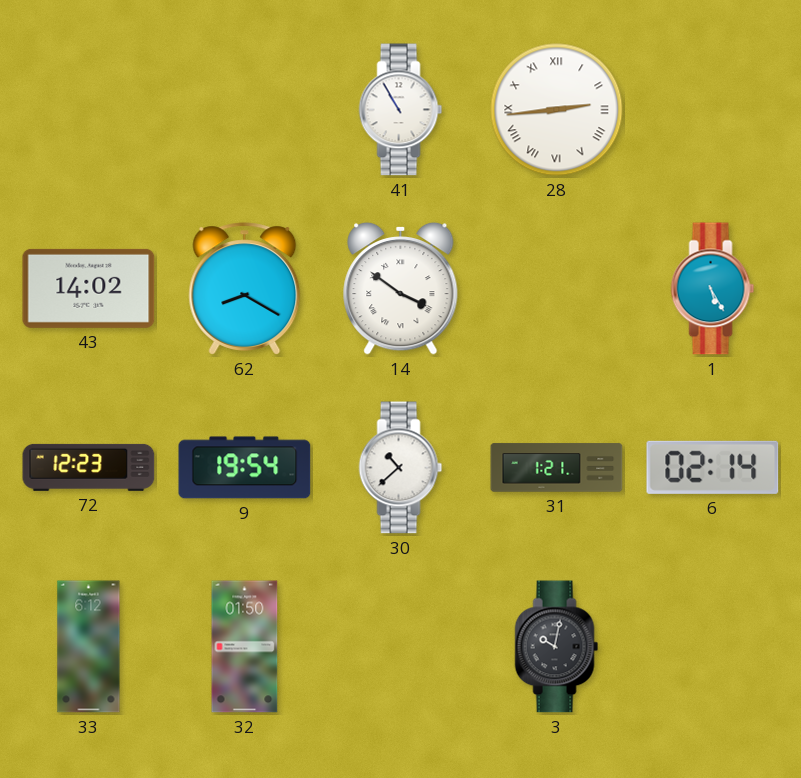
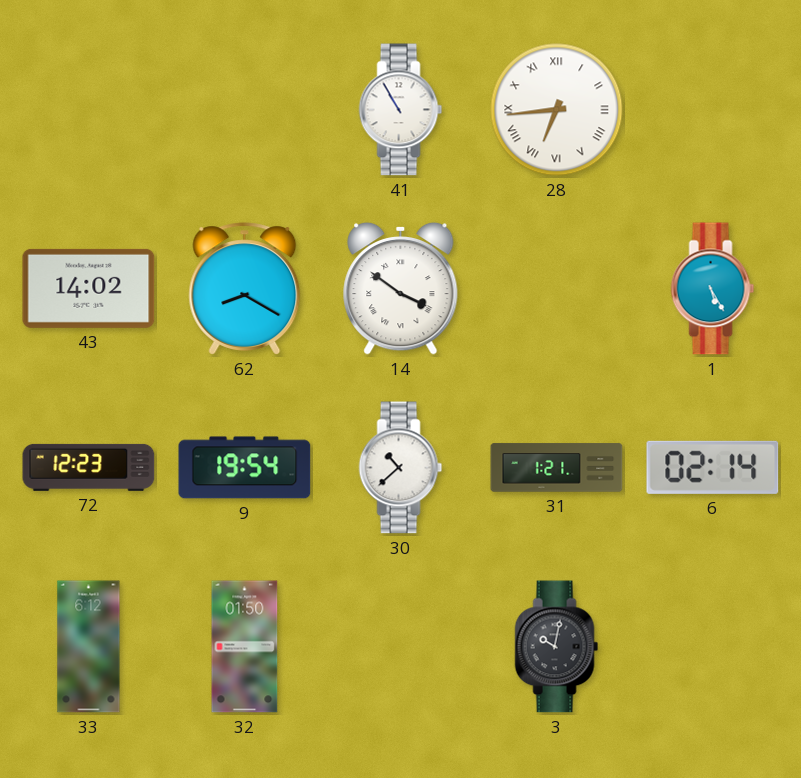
28: 2:44 -> 6:44
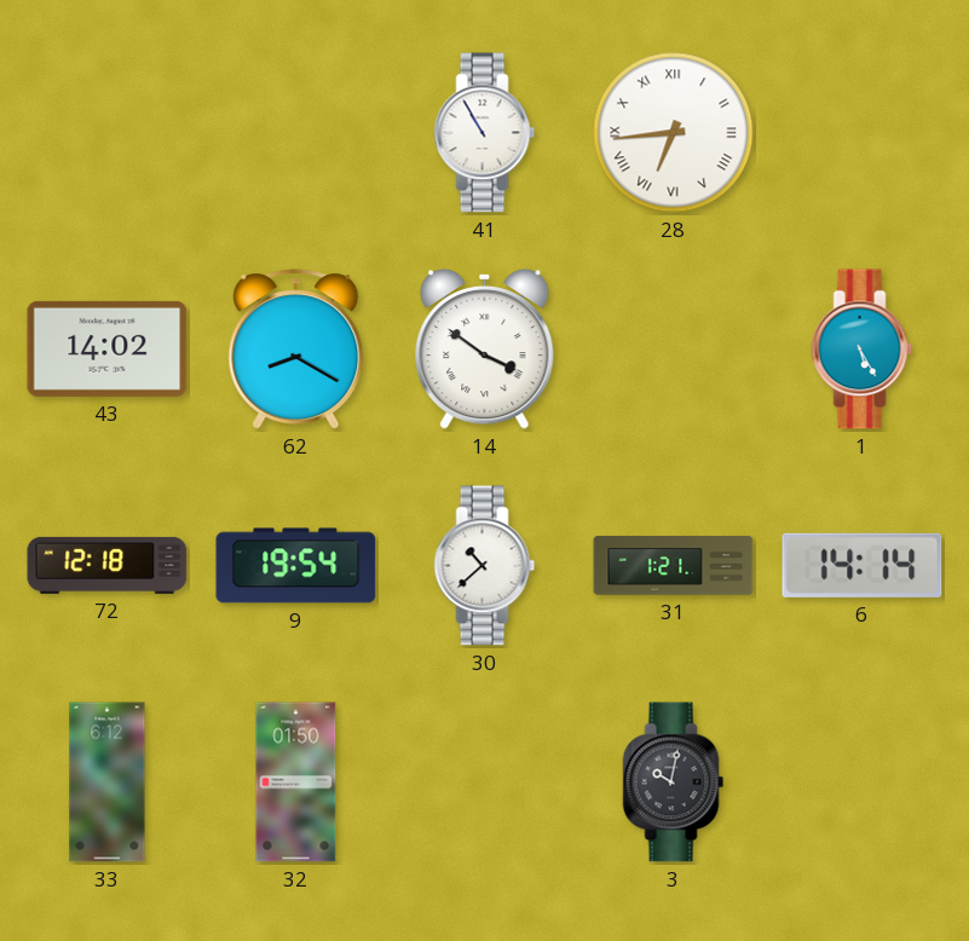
72: 12:23 -> 12:18
6: 02:14 -> 14:14
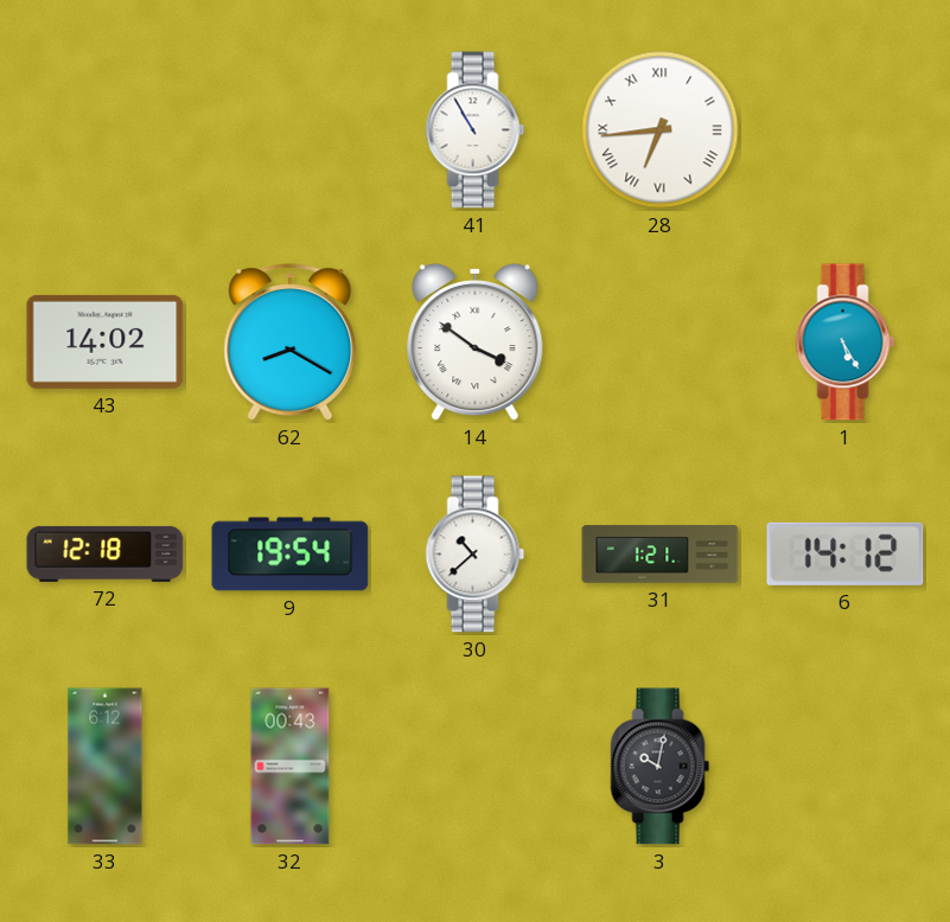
6: 14:14 -> 14:12
32: 01:50 -> 00:43
